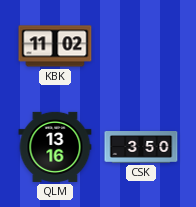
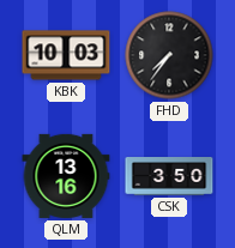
KBK: 11:02 -> 10:03
FHD: none -> 7:36
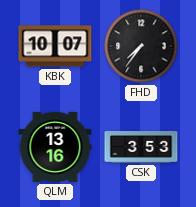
KBK: 10:03 -> 10:07
CSK: 3:50 -> 3:53
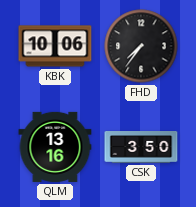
KBK: 10:07 -> 10:06
CSK: 3:53 -> 3:50
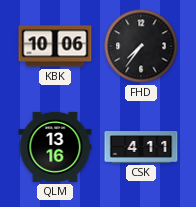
CSK: 3:50 -> 4:11
